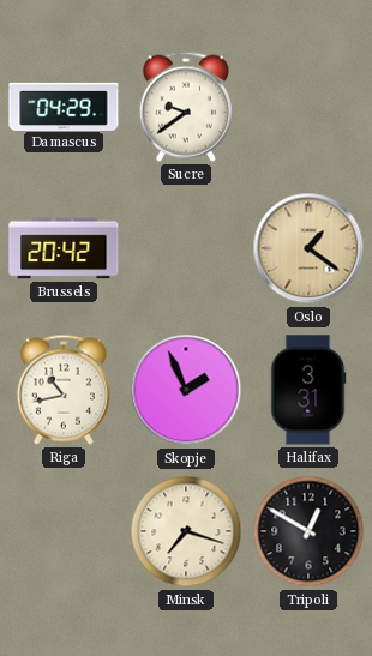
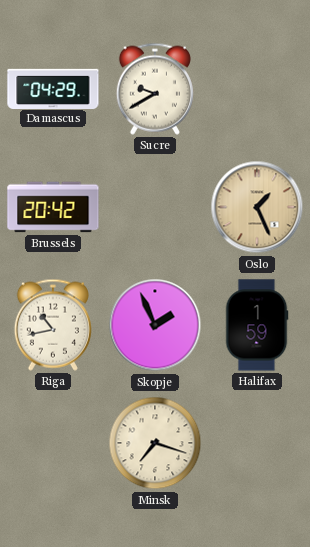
Sucre: 9:39 -> 9:40
Oslo: 1:21 -> 1:26
Halifax: 3:31 -> 1:59
Tripoli: 12:50 -> none
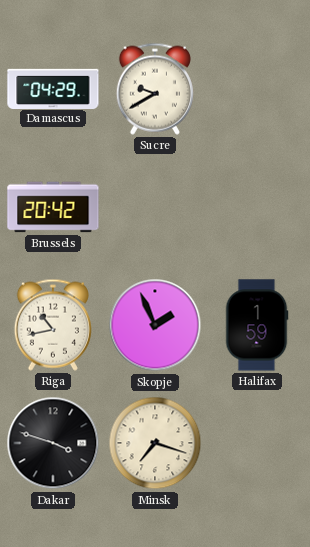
Oslo: 1:26 -> none
Dakar: none -> 3:48
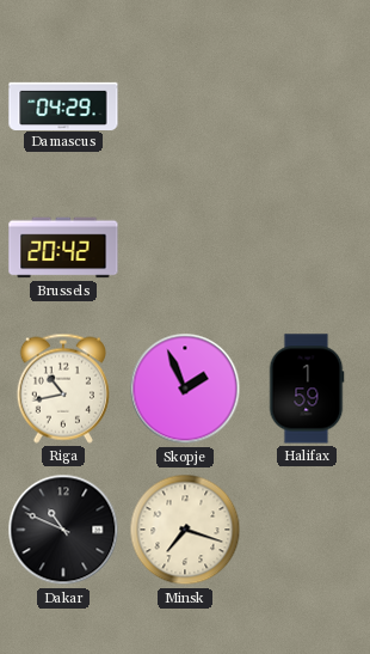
Sucre: 9:40 -> none
Dakar: 3:48 -> 10:49
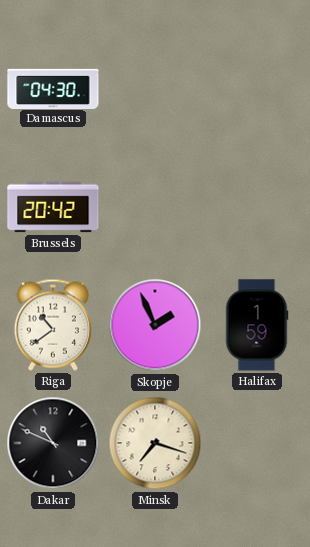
Damascus: 04:29 -> 04:30
Riga: 10:43 -> 10:39
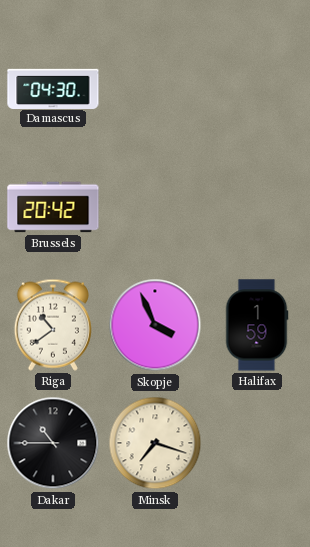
Skopje: 1:56 -> 3:56
Dakar: 10:49 -> 10:45
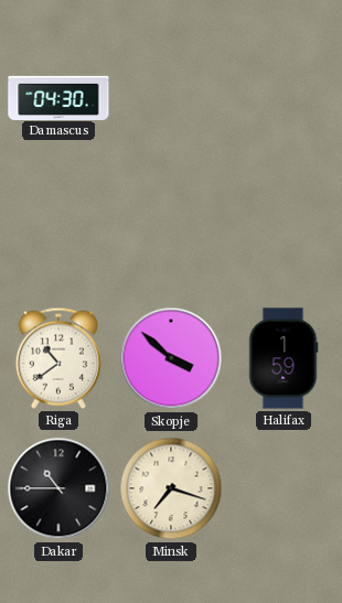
Brussels: 20:42 -> none
Skopje: 3:56 -> 3:52
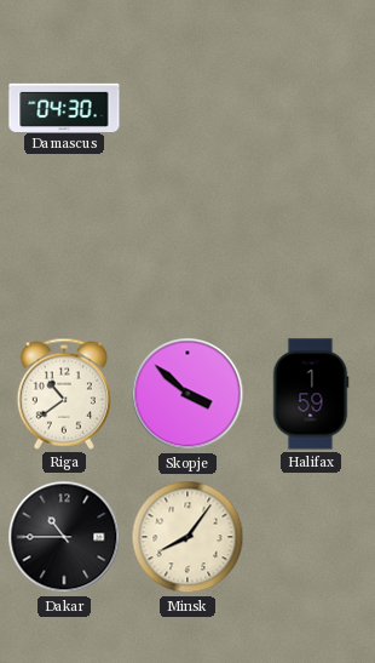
Minsk: 7:18 -> 8:06
